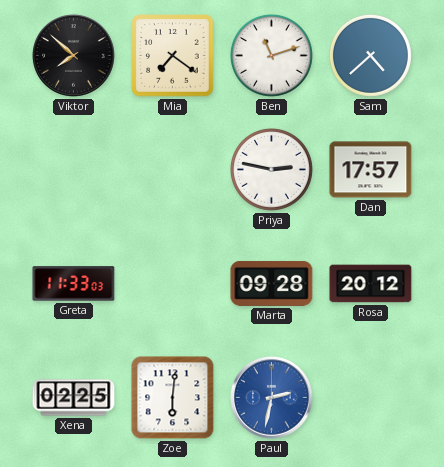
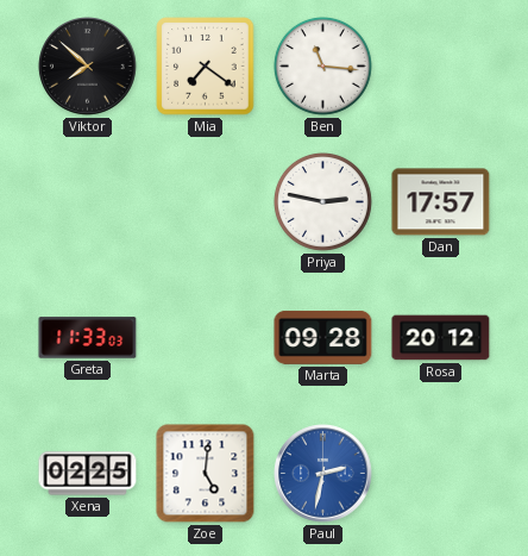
Ben: 11:12 -> 11:16
Sam: 4:38 -> none
Zoe: 6:01 -> 5:01
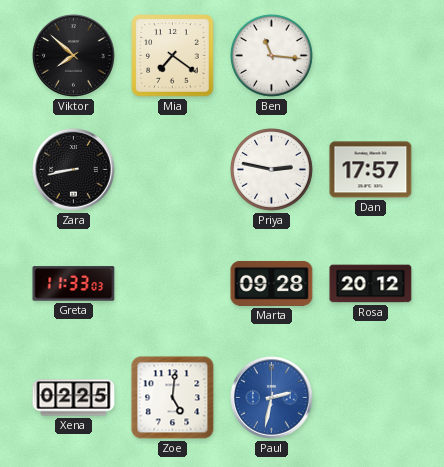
Zara: none -> 8:43
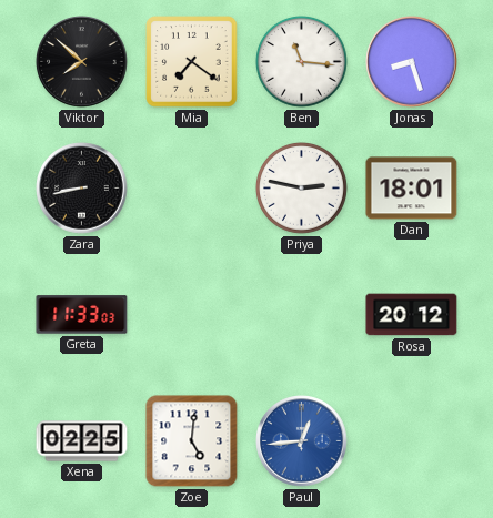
Jonas: none -> 8:27
Dan: 17:57 -> 18:01
Marta: 09:28 -> none
Paul: 2:32 -> 12:44
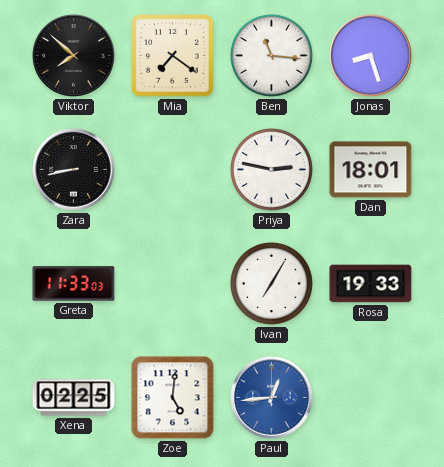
Ivan: none -> 7:05
Rosa: 20:12 -> 19:33
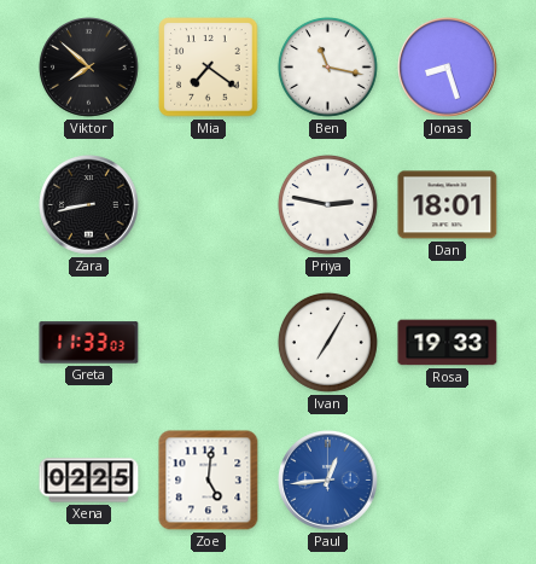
Ben: 11:16 -> 11:17
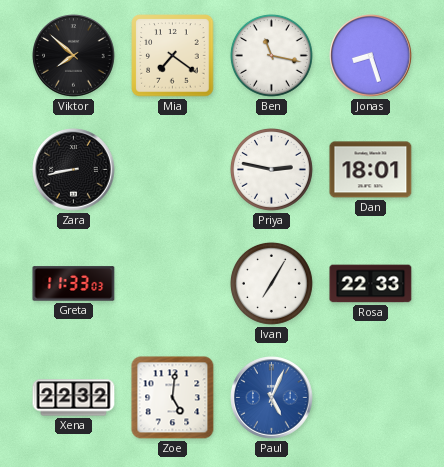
Rosa: 19:33 -> 22:33
Xena: 02:25 -> 22:32
Paul: 12:44 -> 5:04
